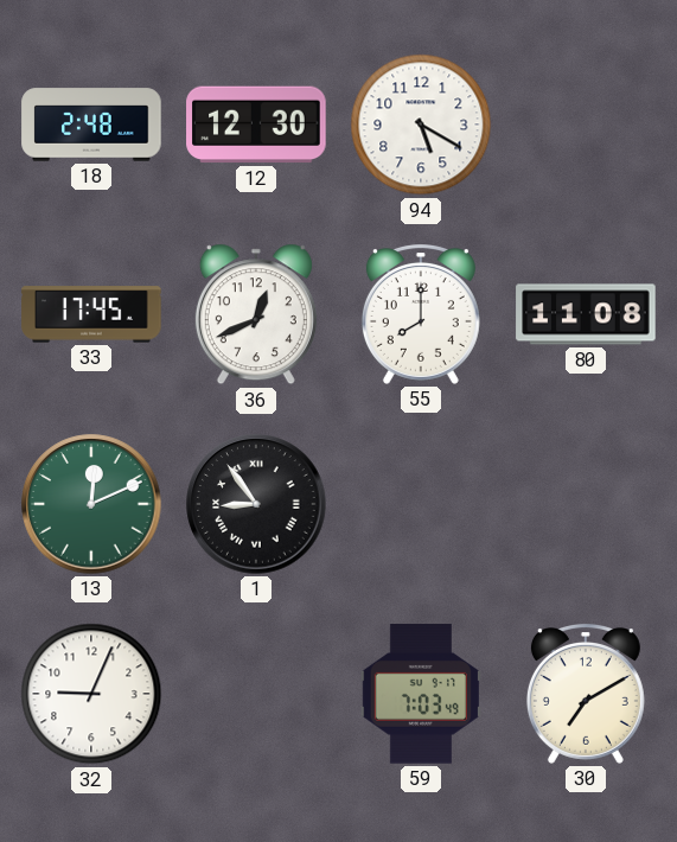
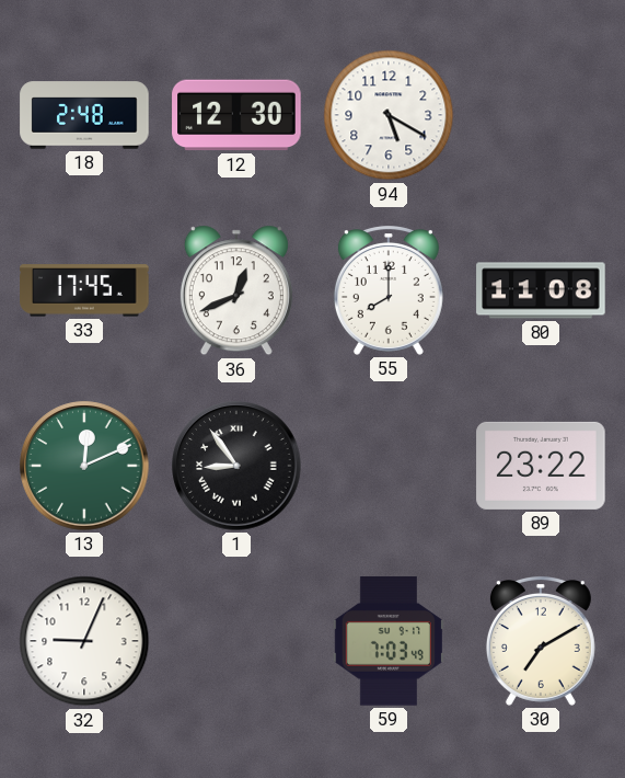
89: none -> 23:22
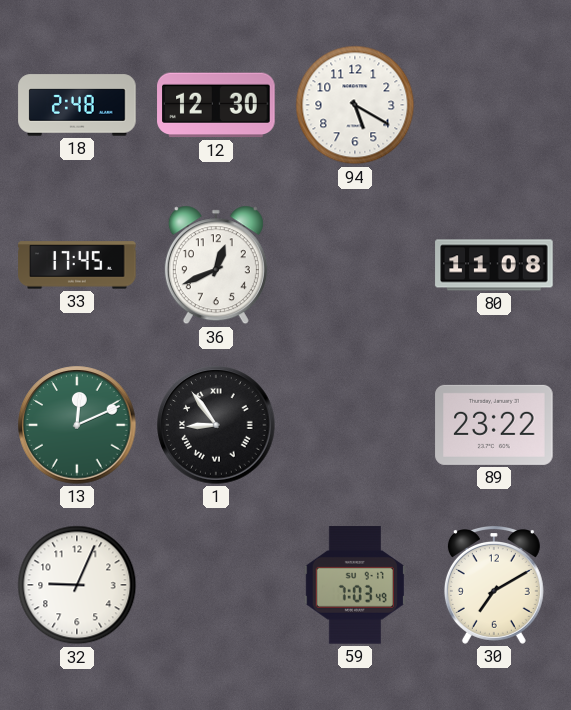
55: 8:00 -> none
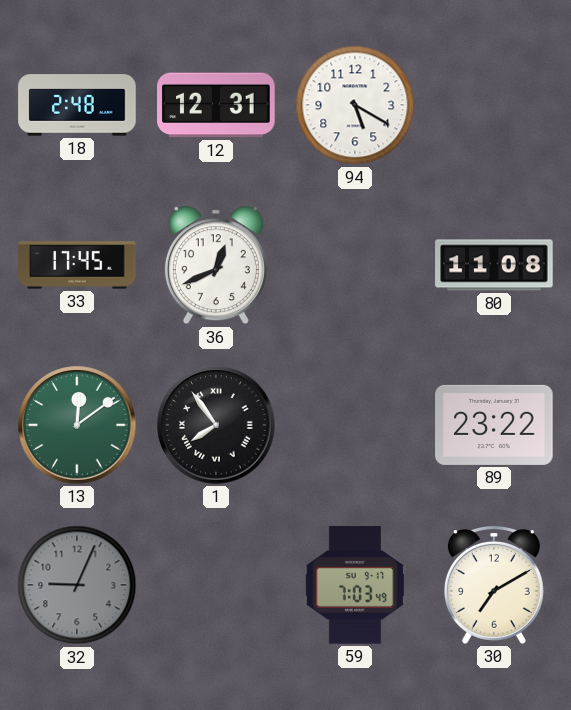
12: 12:30 -> 12:31
13: 12:11 -> 12:09
1: 8:54 -> 7:54
32 dial: white -> grey
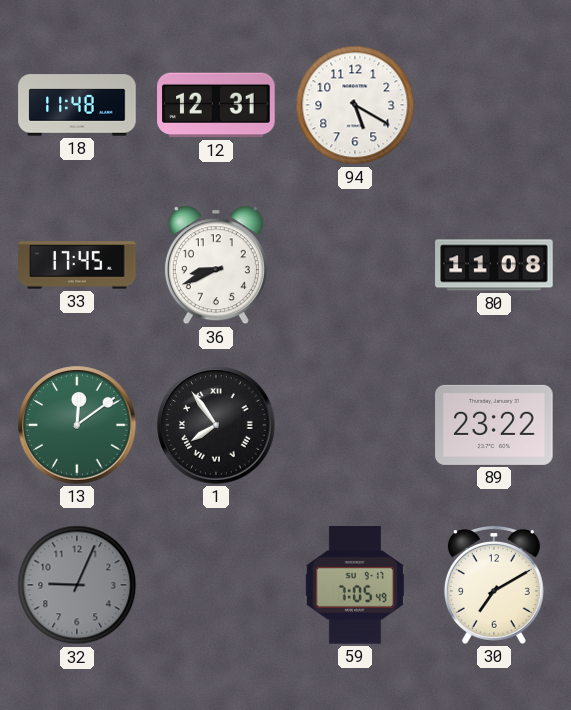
18: 2:48 -> 11:48
36: 12:41 -> 8:41
59: 7:03 -> 7:05
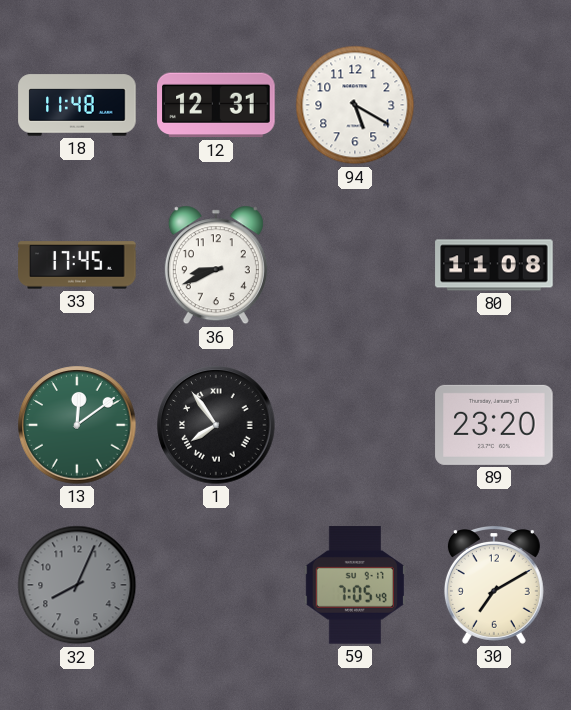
89: 23:22 -> 23:20
32: 9:04 -> 8:04
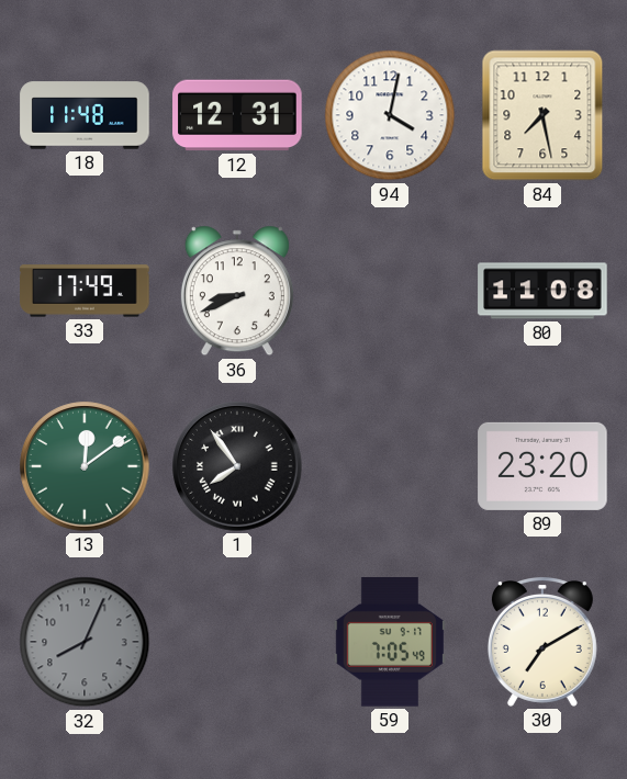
94: 5:20 -> 4:02
84: none -> 7:28
33: 17:45 -> 17:49
